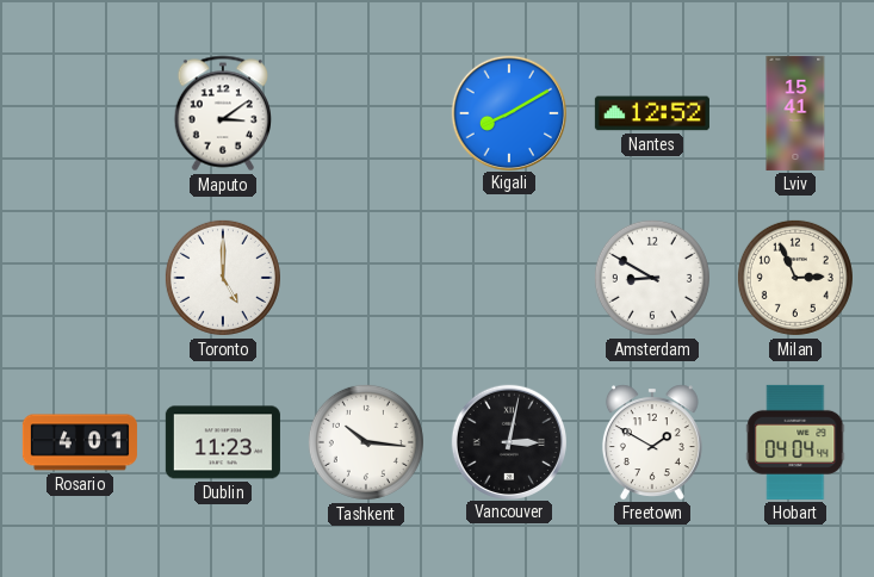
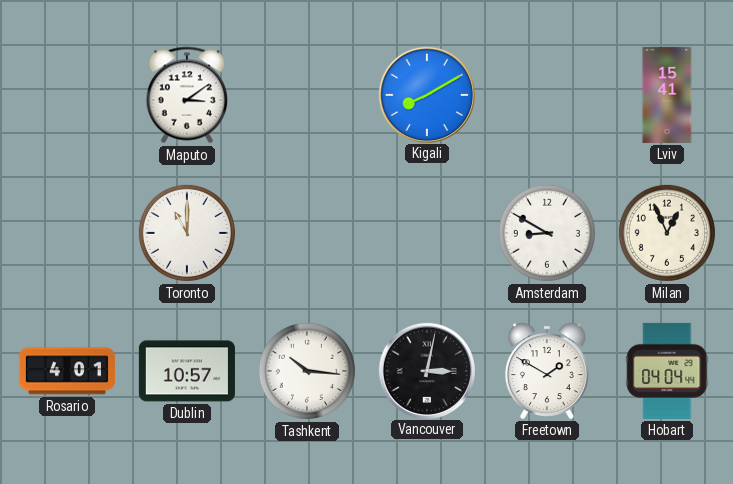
Nantes: 12:52 -> none
Toronto: 5:00 -> 11:00
Milan: 2:56 -> 12:56
Dublin: 11:23 -> 10:57
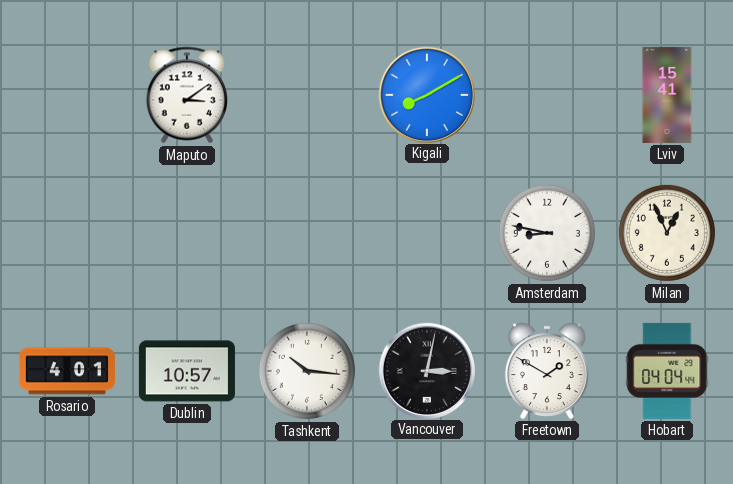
Toronto: 11:00 -> none
Amsterdam: 8:50 -> 8:47
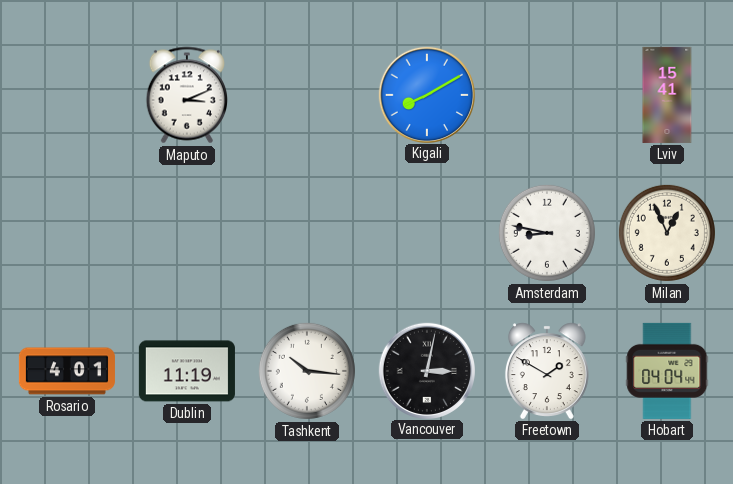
Maputo: 3:09 -> 3:11
Dublin: 10:57 -> 11:19
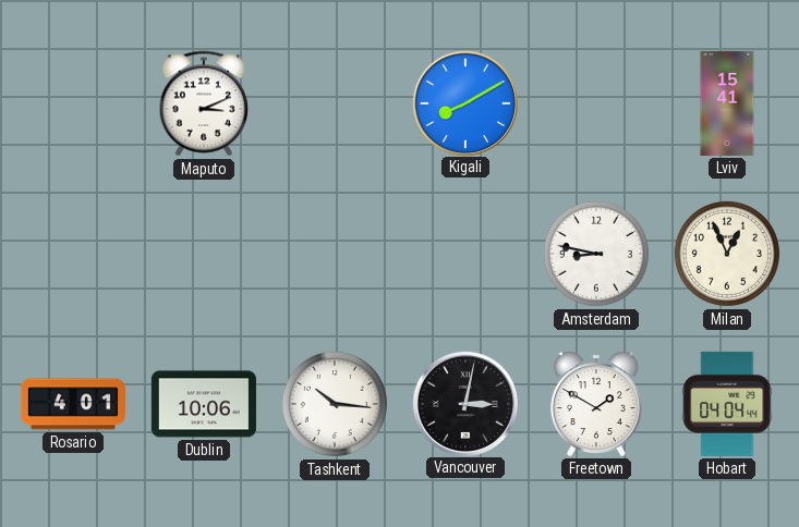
Dublin: 11:19 -> 10:06
